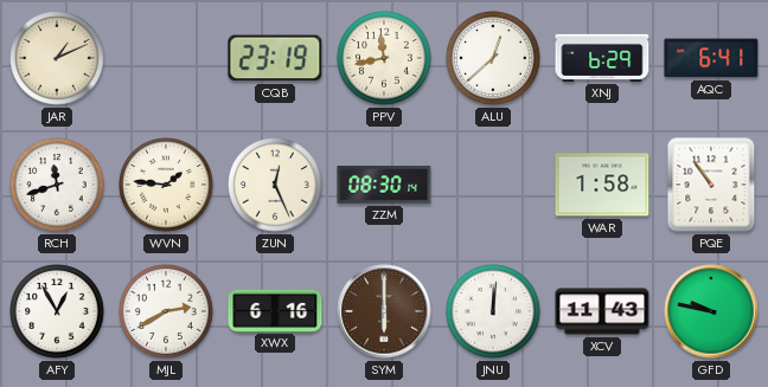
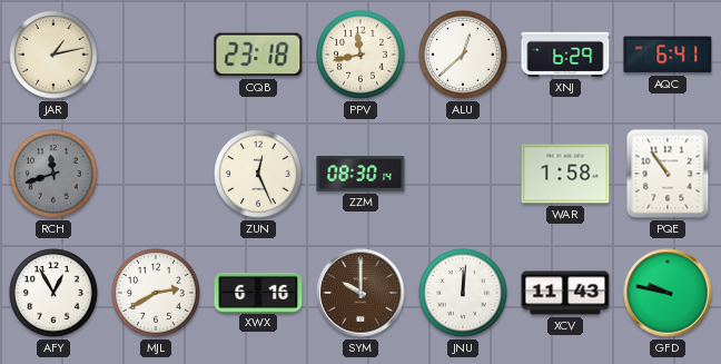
JAR: 1:11 -> 1:13
CQB: 23:19 -> 23:18
RCH dial: white -> grey
WVN: 1:46 -> none
SYM: 6:00 -> 10:00
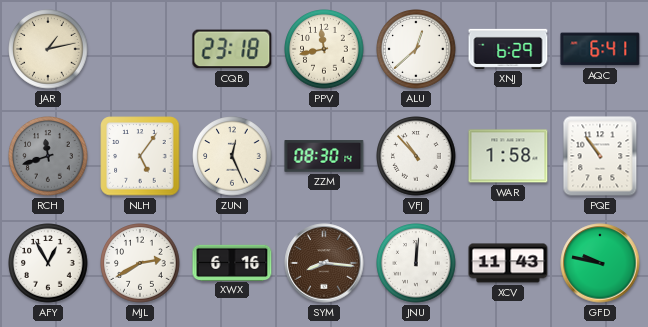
NLH: none -> 5:06
VFJ: none -> 10:53
SYM: 10:00 -> 8:16
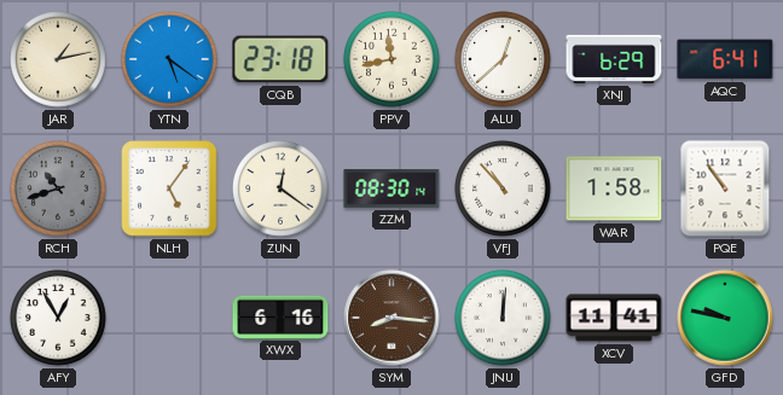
YTN: none -> 5:21
RCH: 11:42 -> 10:42
ZUN: 12:26 -> 12:21
MJL: 2:40 -> none
XCV: 11:43 -> 11:41
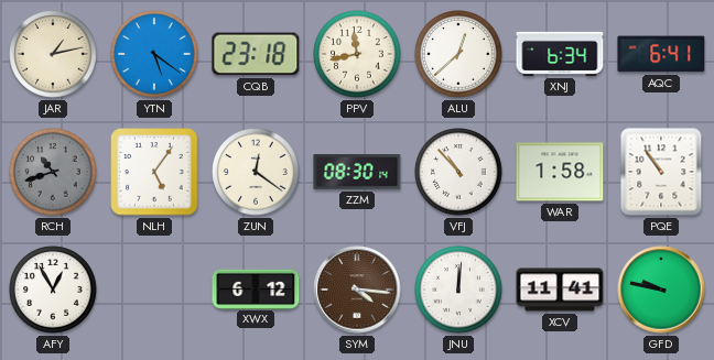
XNJ: 6:29 -> 6:34
XWX: 6:16 -> 6:12
SYM: 8:16 -> 4:16
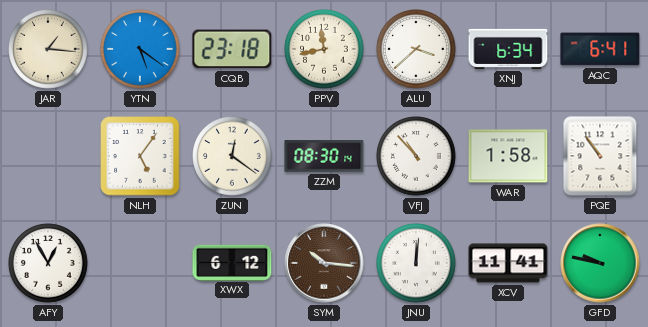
JAR: 1:13 -> 1:16
ALU: 12:38 -> 3:38
RCH: 10:42 -> none
SYM: 4:16 -> 10:16
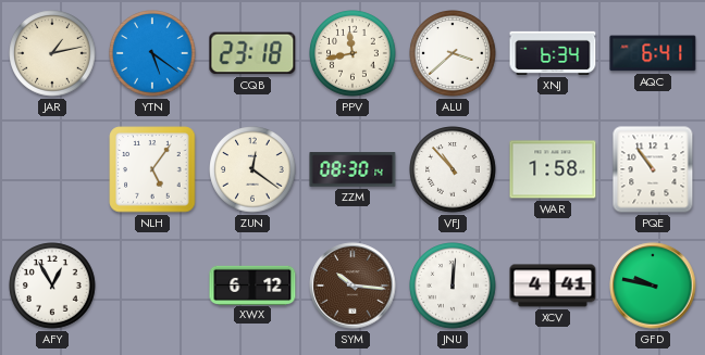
JAR: 1:16 -> 1:13
XCV: 11:41 -> 4:41
